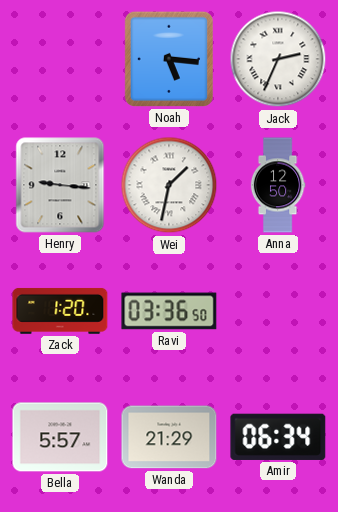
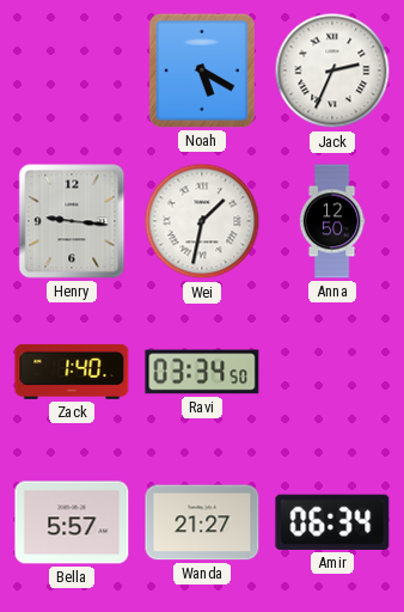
Noah: 5:16 -> 5:20
Zack: 1:20 -> 1:40
Ravi: 03:36 -> 03:34
Wanda: 21:29 -> 21:27
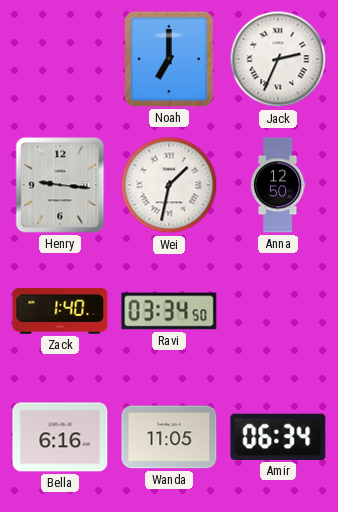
Noah: 5:20 -> 7:00
Bella: 5:57 -> 6:16
Wanda: 21:27 -> 11:05
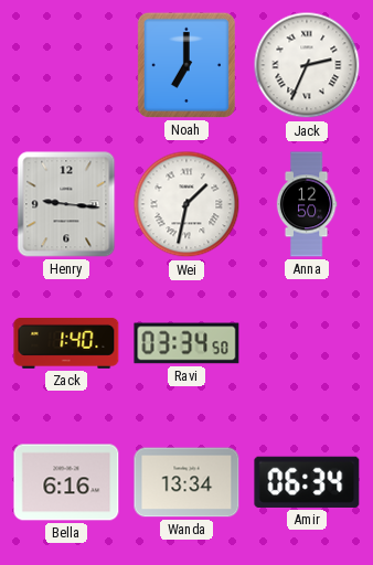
Wanda: 11:05 -> 13:34
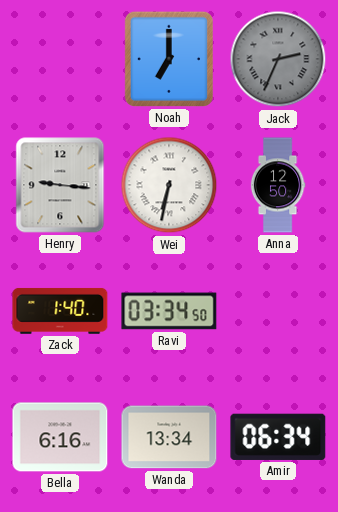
Jack dial: white -> grey
Wei: 1:32 -> 6:32
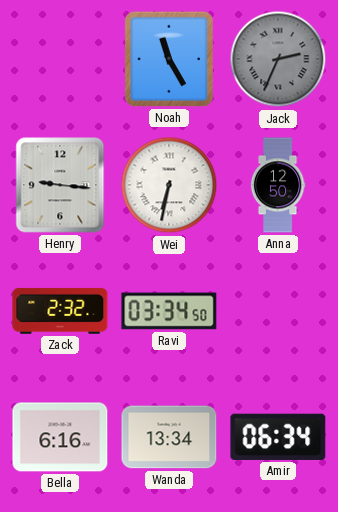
Noah: 7:00 -> 11:25
Zack: 1:40 -> 2:32
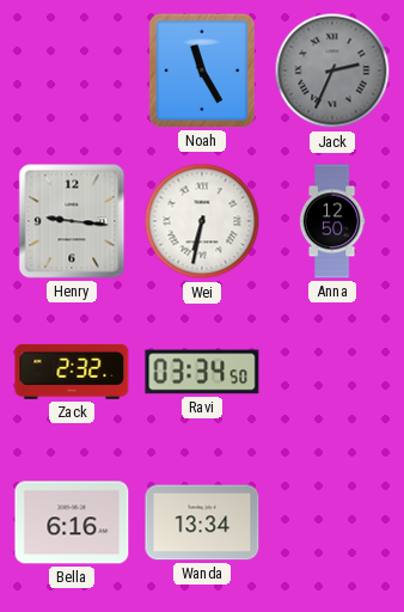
Amir: 06:34 -> none
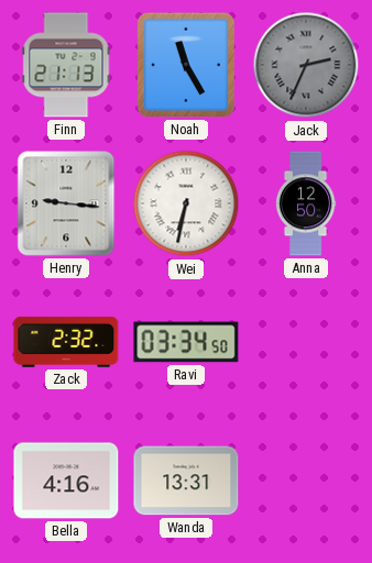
Finn: none -> 21:13
Bella: 6:16 -> 4:16
Wanda: 13:34 -> 13:31
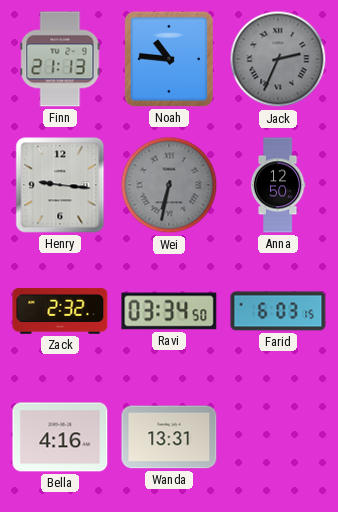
Noah: 11:25 -> 10:46
Wei dial: white -> grey
Farid: none -> 6:03
